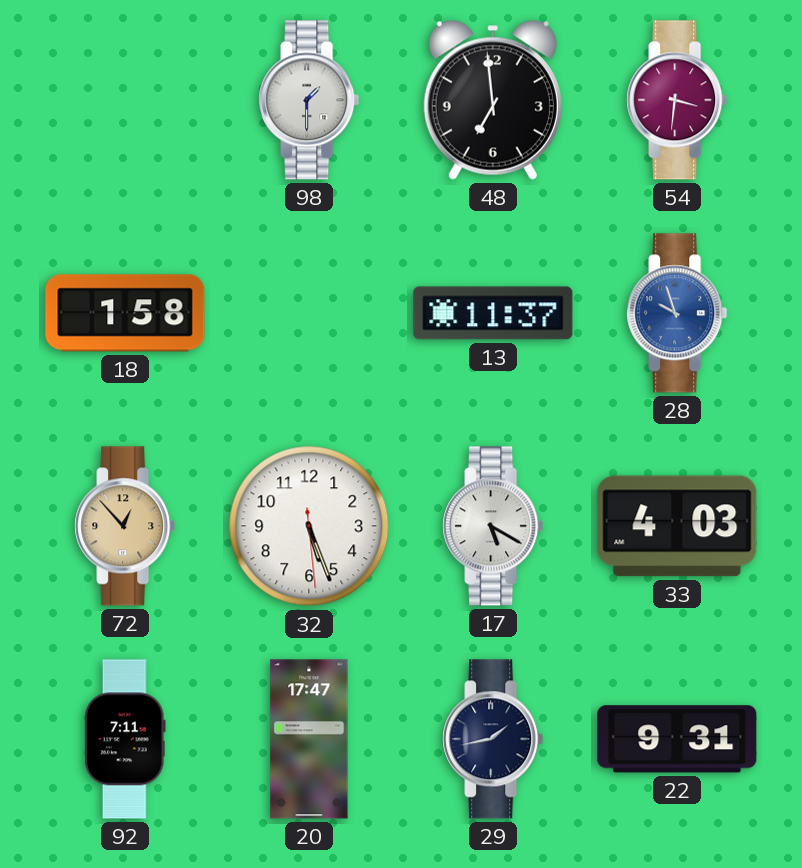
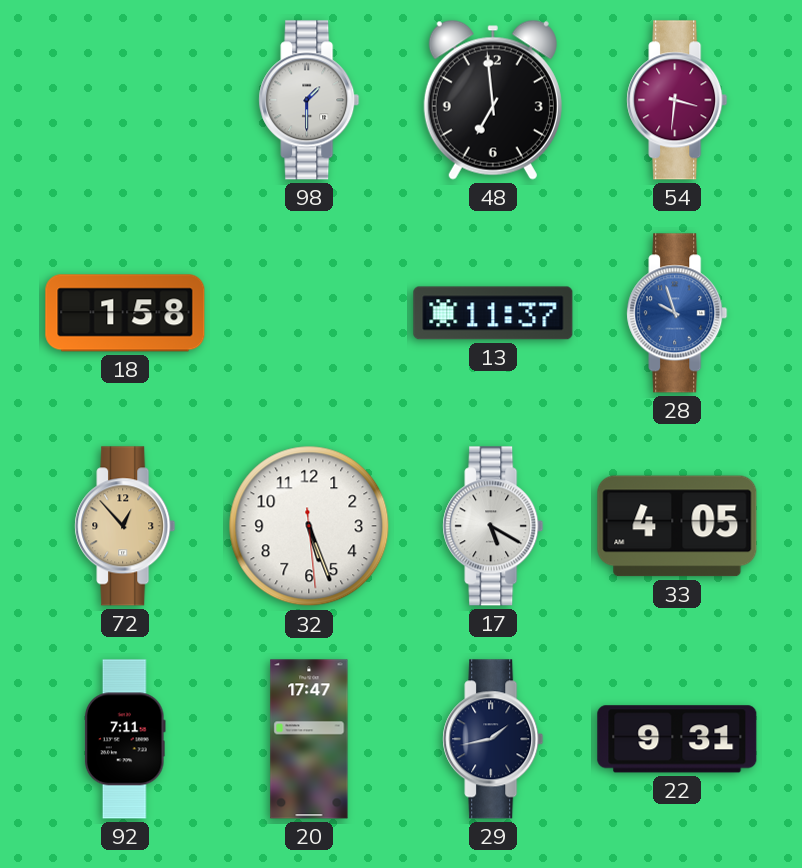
33: 4:03 -> 4:05
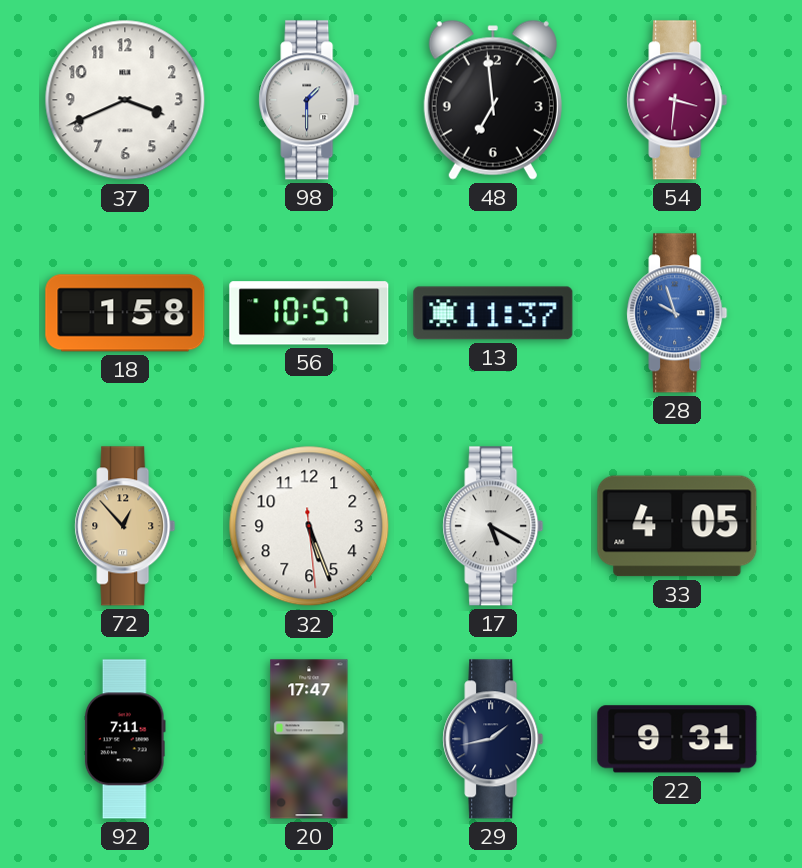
37: none -> 3:41
56: none -> 10:57
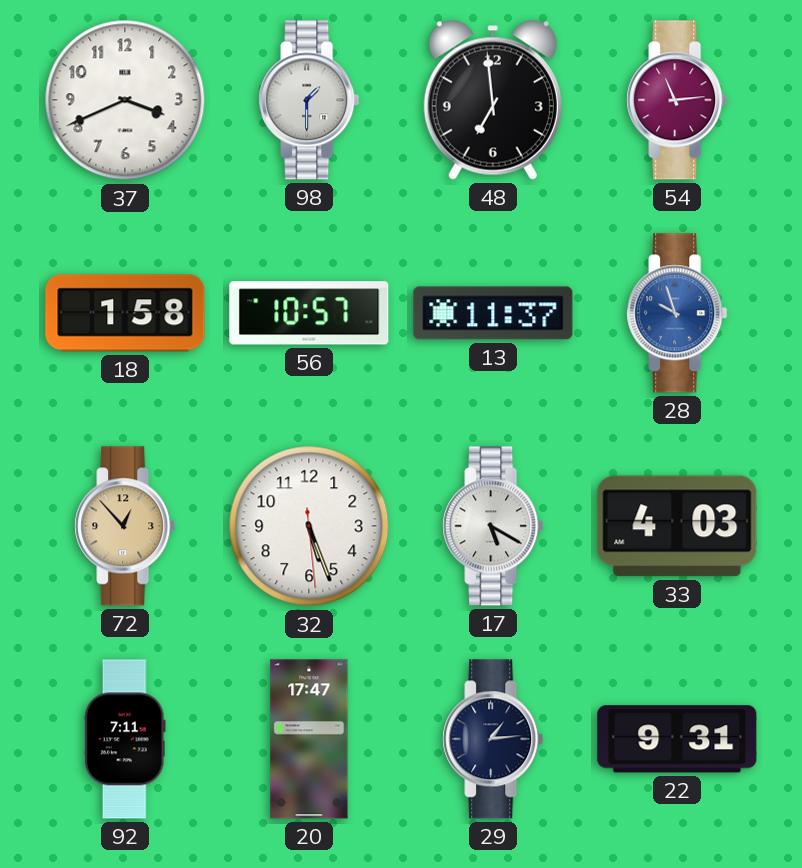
54: 3:31 -> 11:14
33: 4:05 -> 4:03
29: 1:43 -> 1:14
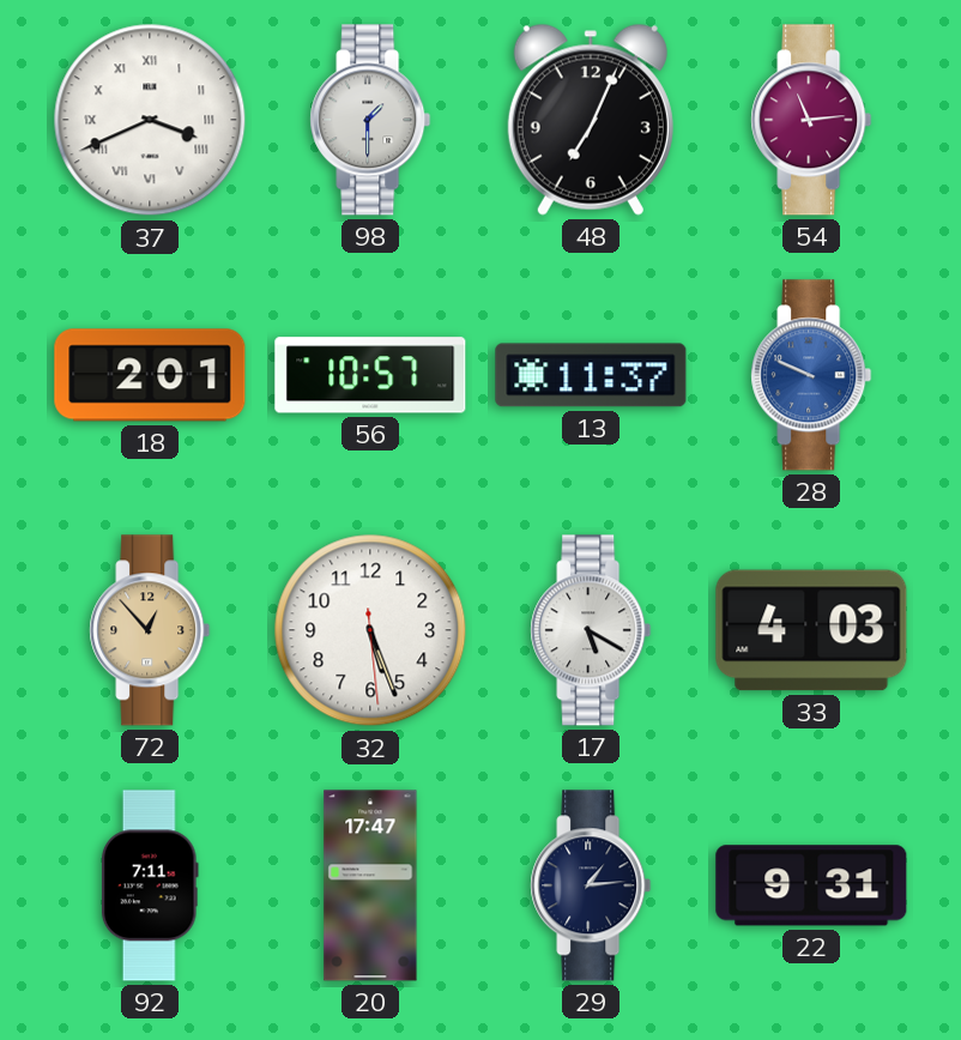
37 numerals: Arabic -> Roman
48: 6:59 -> 7:04
18: 1:58 -> 2:01
28: 9:57 -> 9:49
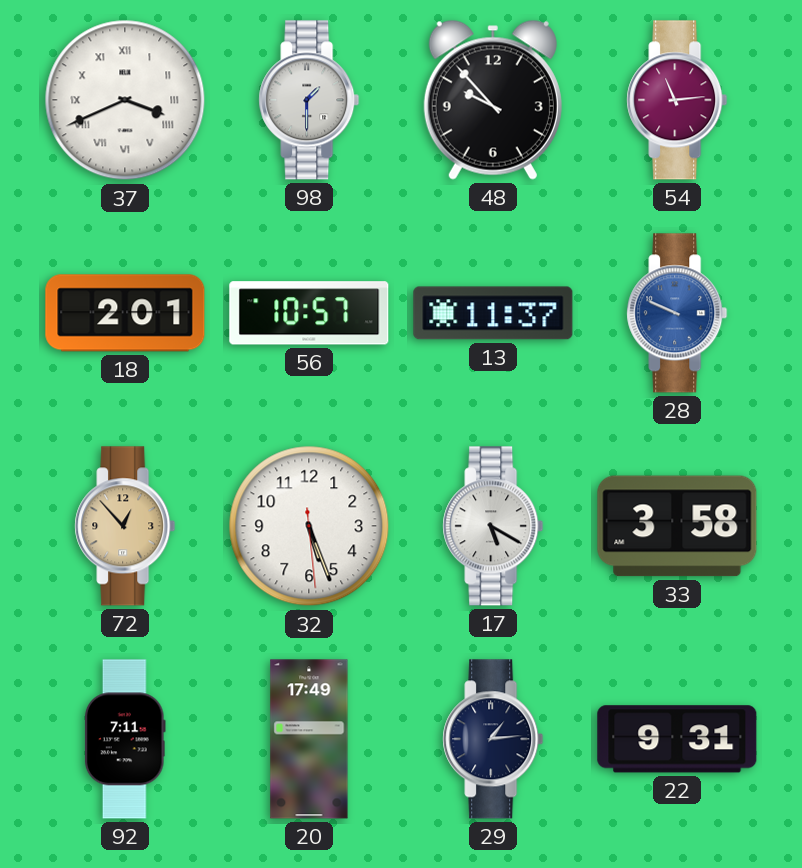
48: 7:04 -> 9:53
33: 4:03 -> 3:58
20: 17:47 -> 17:49
